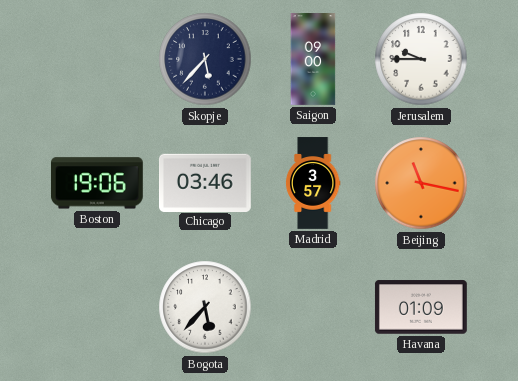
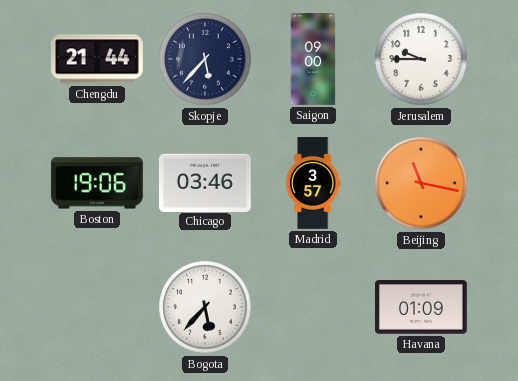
Chengdu: none -> 21:44
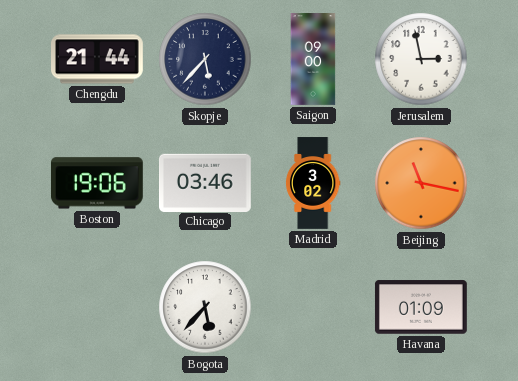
Jerusalem: 9:45 -> 2:58
Madrid: 3:57 -> 3:02
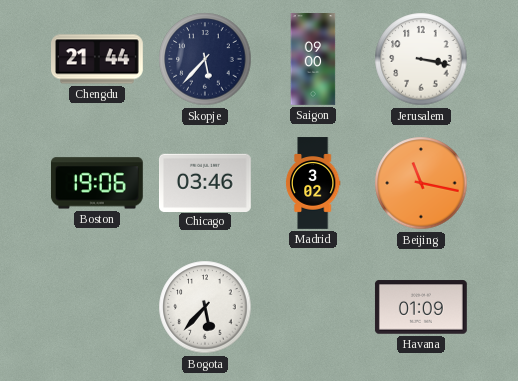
Jerusalem: 2:58 -> 3:17
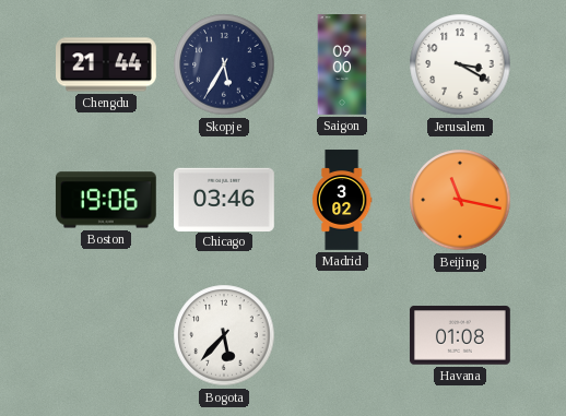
Skopje: 5:37 -> 5:35
Jerusalem: 3:17 -> 3:20
Havana: 01:09 -> 01:08
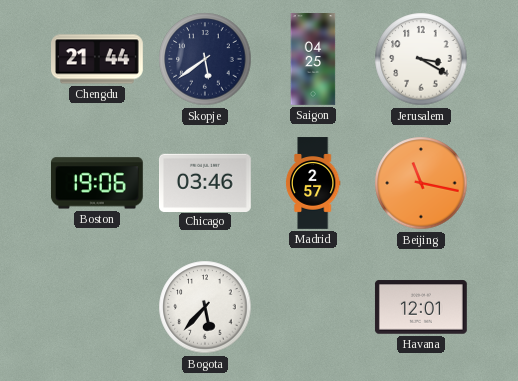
Skopje: 5:35 -> 5:39
Saigon: 09:00 -> 04:25
Madrid: 3:02 -> 2:57
Havana: 01:08 -> 12:01
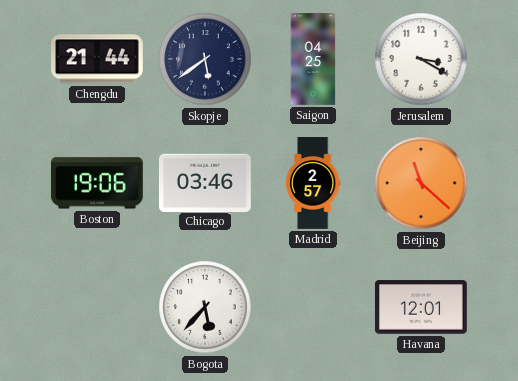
Beijing: 11:17 -> 11:22
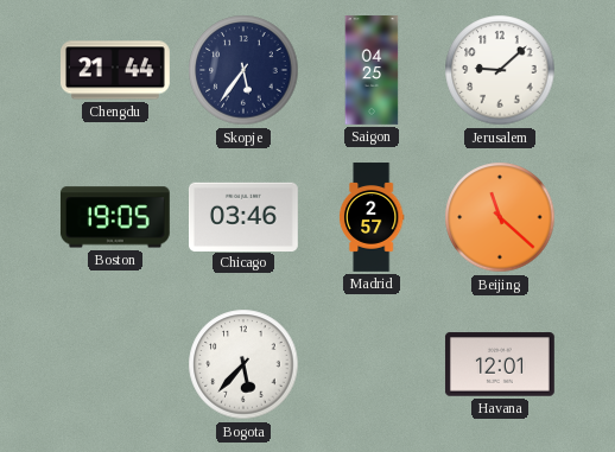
Skopje: 5:39 -> 5:36
Jerusalem: 3:20 -> 9:08
Boston: 19:06 -> 19:05
